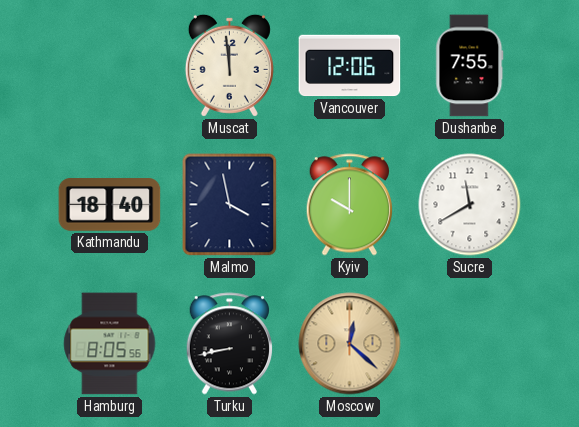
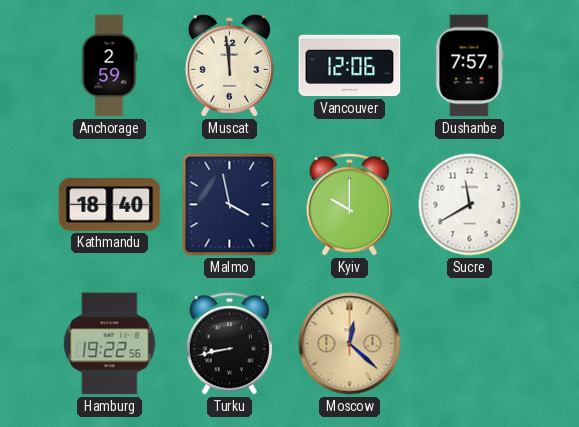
Anchorage: none -> 2:59
Dushanbe: 7:55 -> 7:57
Hamburg: 8:05 -> 19:22
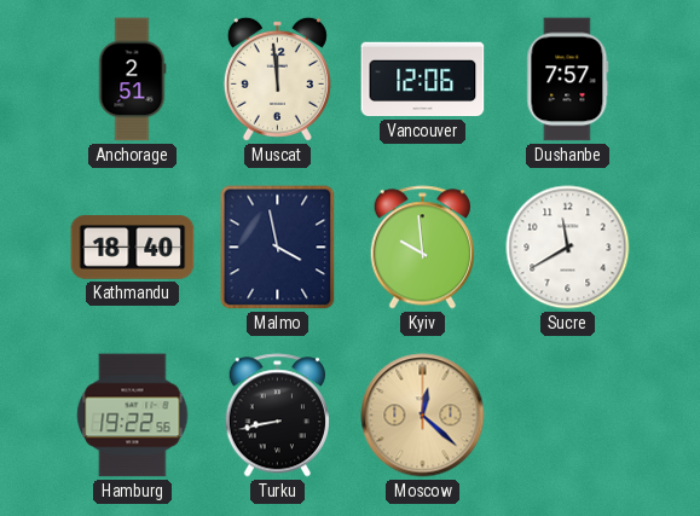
Anchorage: 2:59 -> 2:51
Kyiv: 10:00 -> 9:59
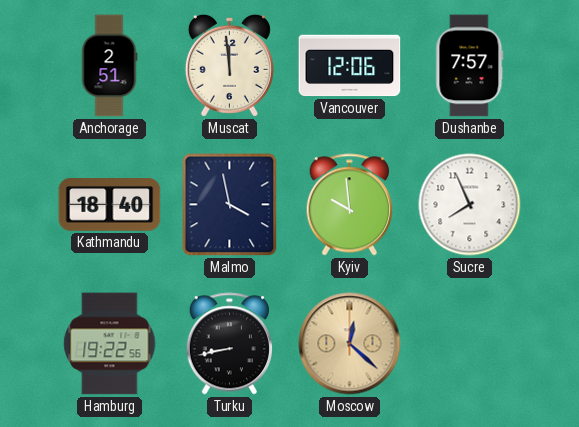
Sucre: 11:40 -> 7:56
